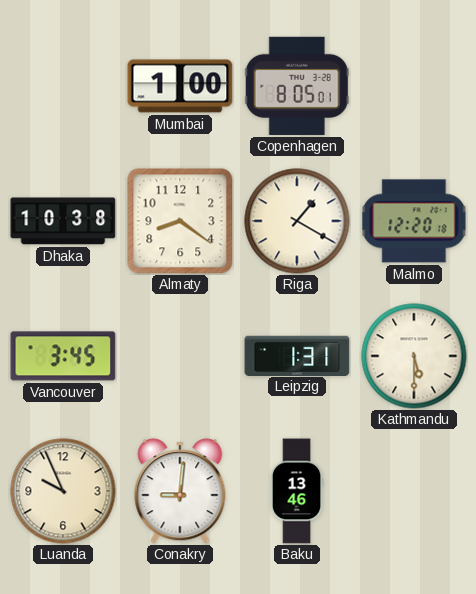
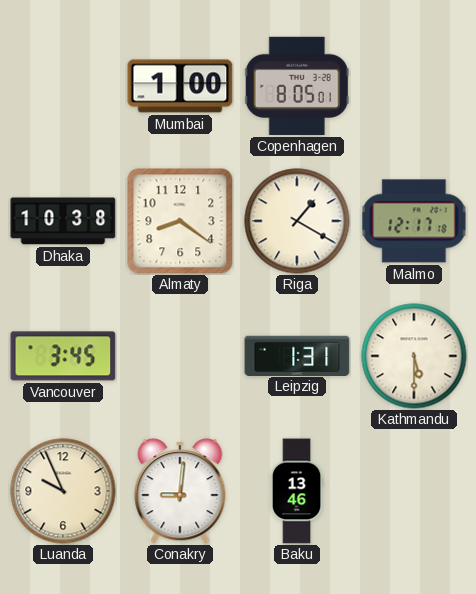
Malmo: 12:20 -> 12:17
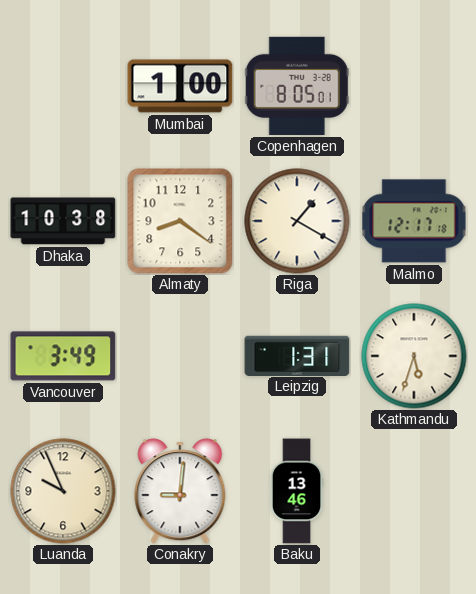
Vancouver: 3:45 -> 3:49
Kathmandu: 5:30 -> 5:33
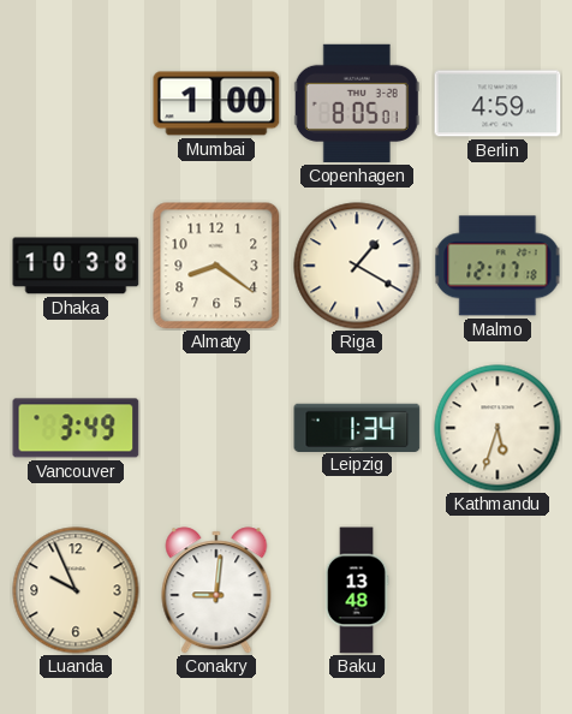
Berlin: none -> 4:59
Leipzig: 1:31 -> 1:34
Baku: 13:46 -> 13:48
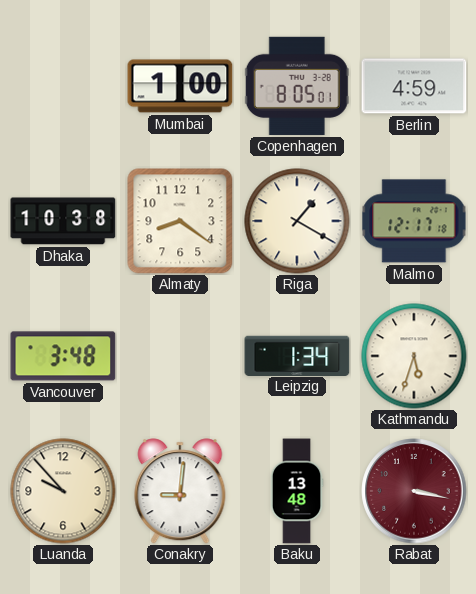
Vancouver: 3:49 -> 3:48
Luanda: 9:56 -> 9:53
Rabat: none -> 3:17
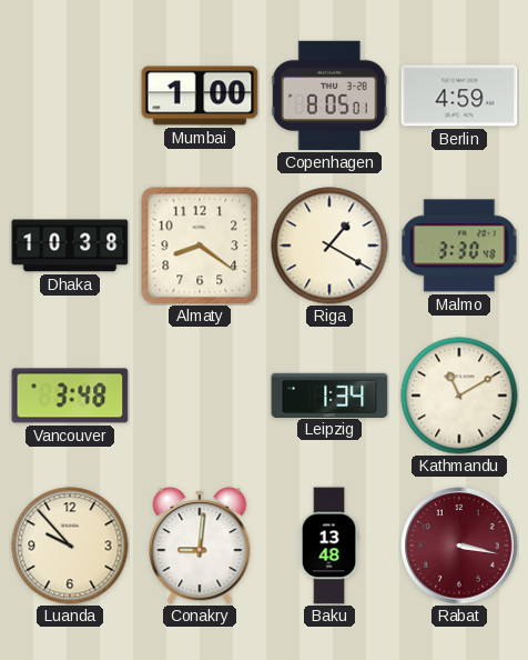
Malmo: 12:17 -> 3:30
Kathmandu: 5:33 -> 11:10
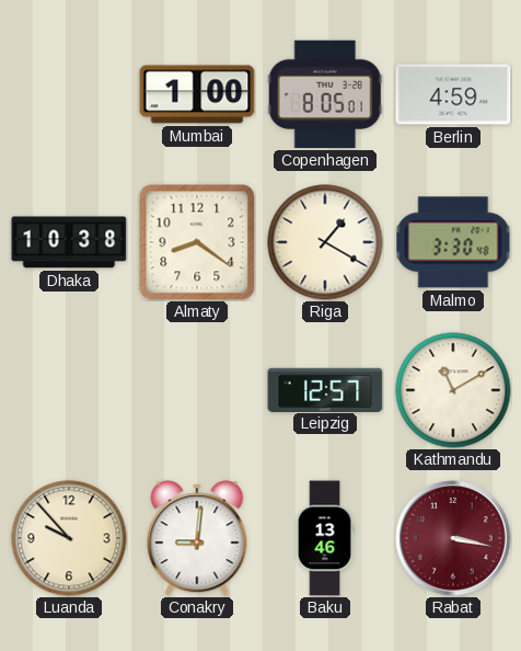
Vancouver: 3:48 -> none
Leipzig: 1:34 -> 12:57
Baku: 13:48 -> 13:46
